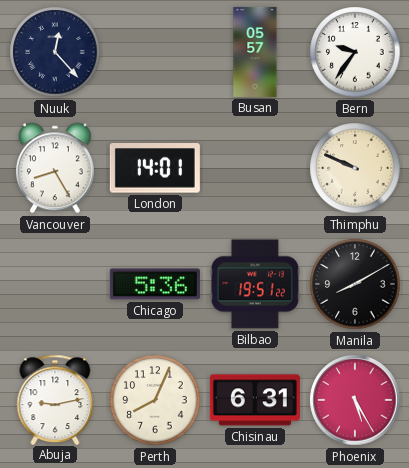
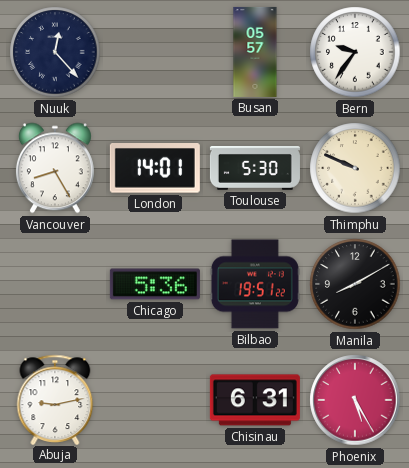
Toulouse: none -> 5:30
Perth: 8:04 -> none
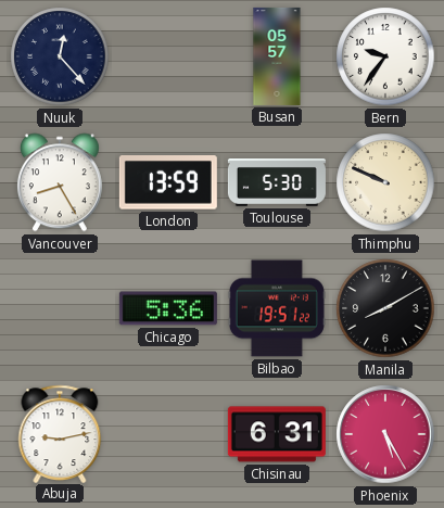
London: 14:01 -> 13:59
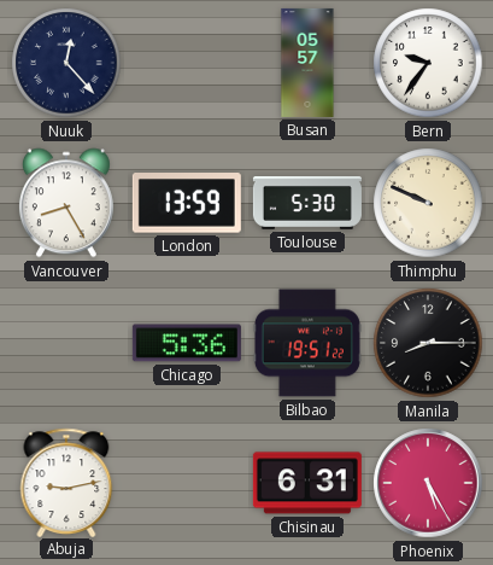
Manila: 8:10 -> 8:15
